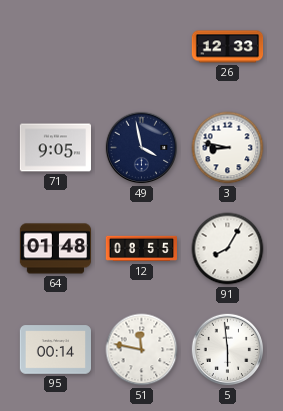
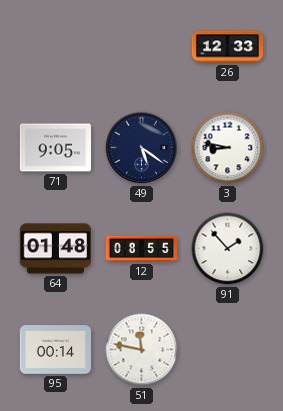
49: 3:58 -> 5:21
91: 8:05 -> 1:53
5: 5:59 -> none
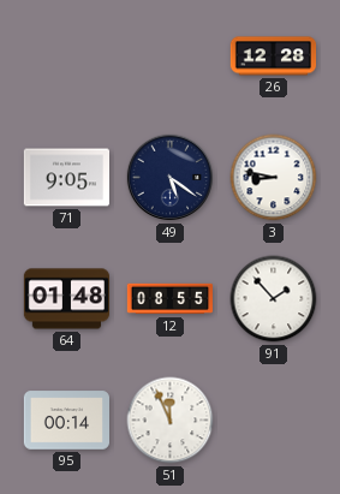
26: 12:33 -> 12:28
51: 11:47 -> 11:56
